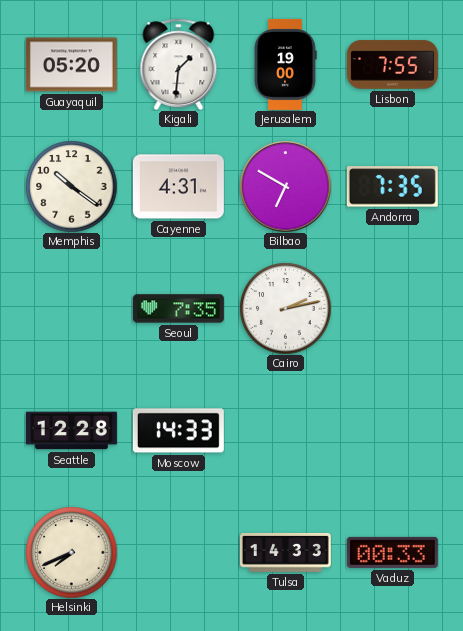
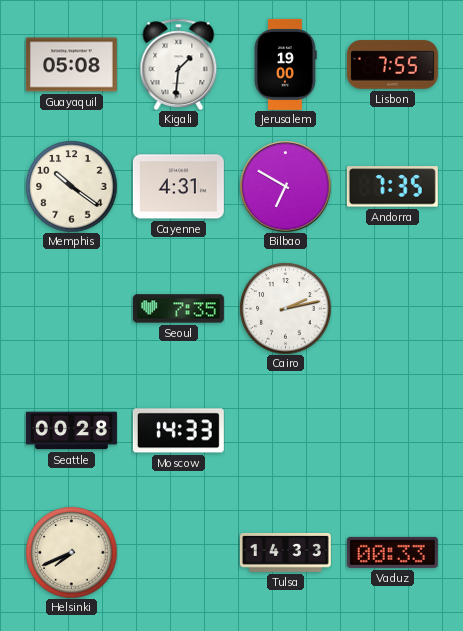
Guayaquil: 05:20 -> 05:08
Seattle: 12:28 -> 00:28
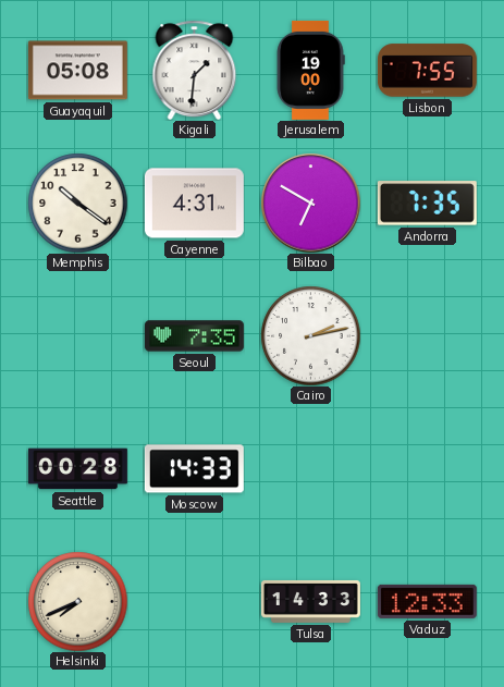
Vaduz: 00:33 -> 12:33
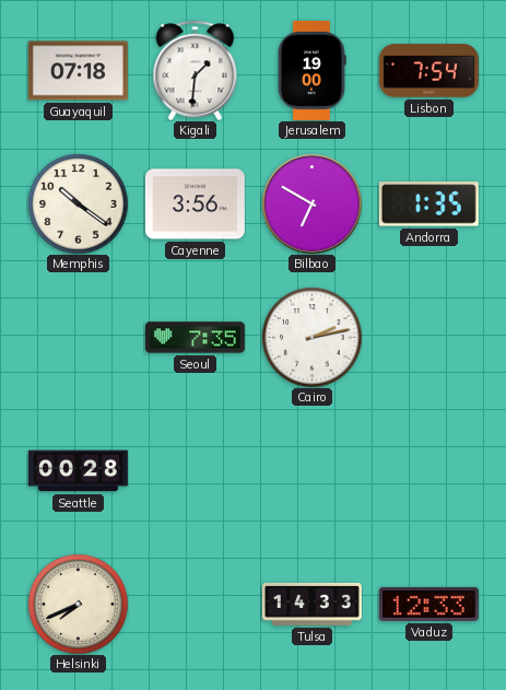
Guayaquil: 05:08 -> 07:18
Lisbon: 7:55 -> 7:54
Cayenne: 4:31 -> 3:56
Andorra: 7:35 -> 1:35
Moscow: 14:33 -> none
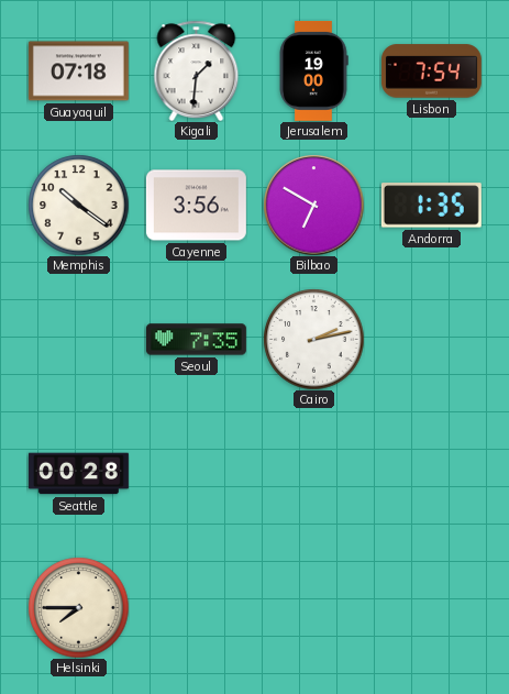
Helsinki: 7:41 -> 7:45
Tulsa: 14:33 -> none
Vaduz: 12:33 -> none
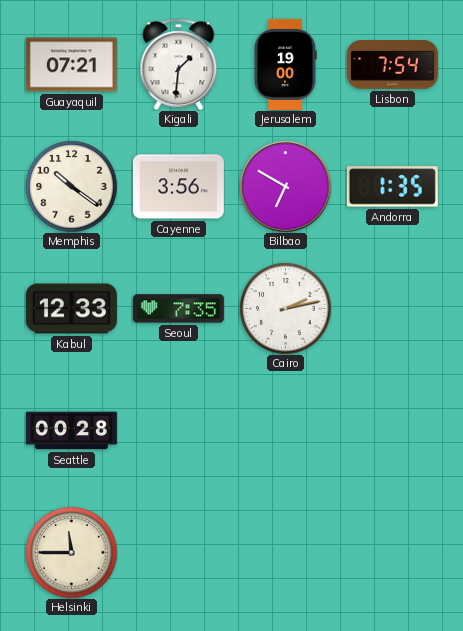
Guayaquil: 07:18 -> 07:21
Kabul: none -> 12:33
Helsinki: 7:45 -> 11:45
